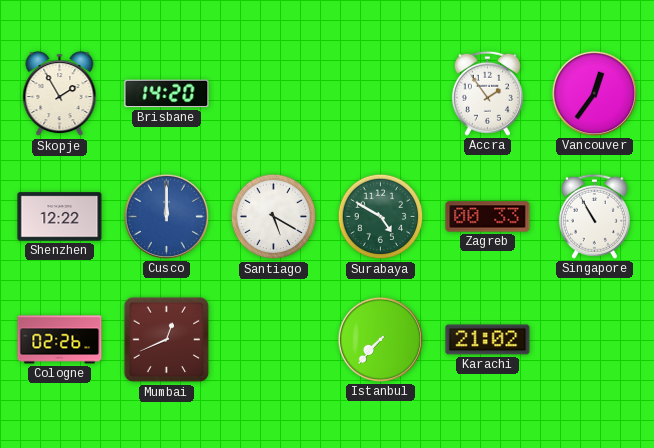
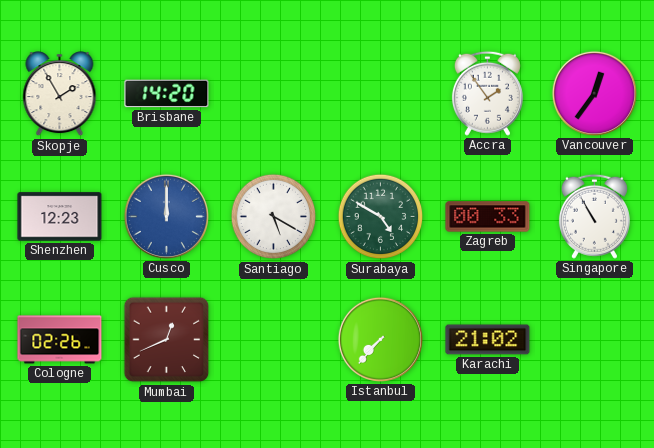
Shenzhen: 12:22 -> 12:23
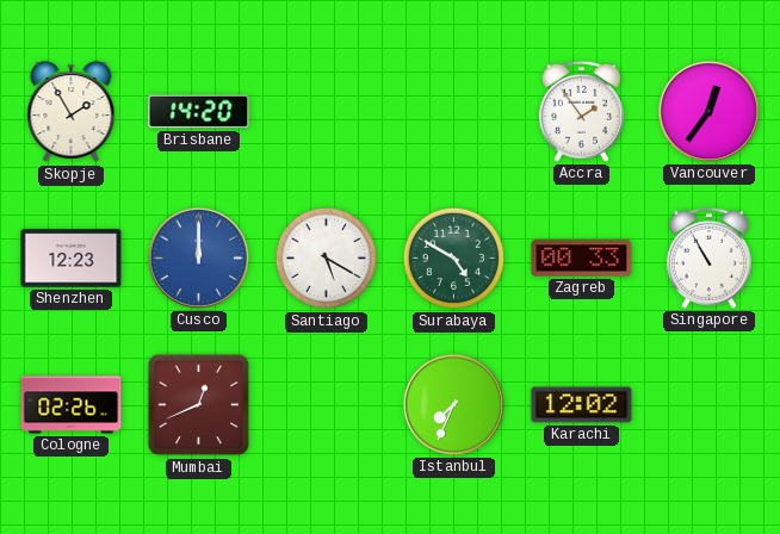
Istanbul: 7:37 -> 7:34
Karachi: 21:02 -> 12:02
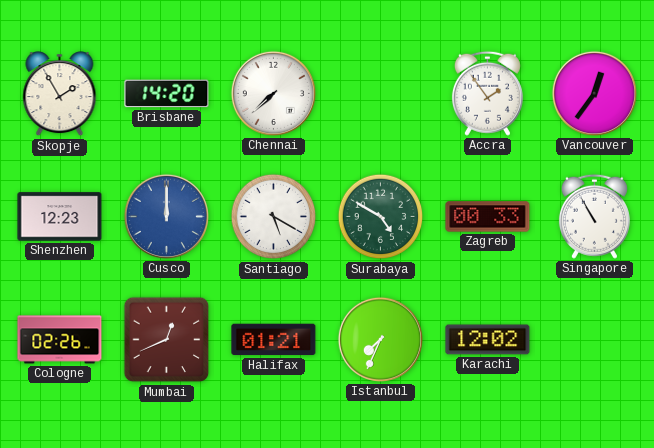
Chennai: none -> 7:38
Halifax: none -> 01:21
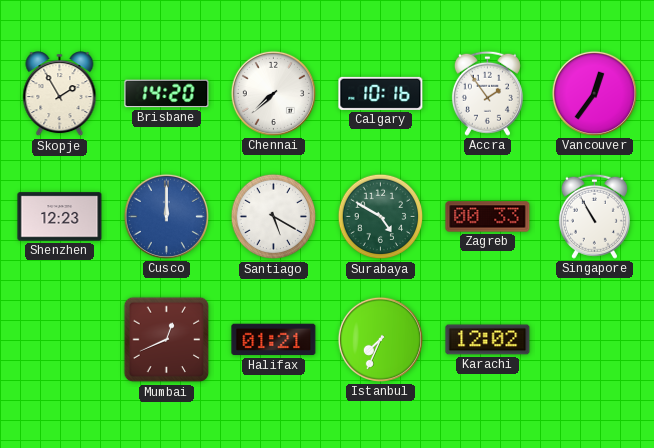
Calgary: none -> 10:16
Cologne: 02:26 -> none
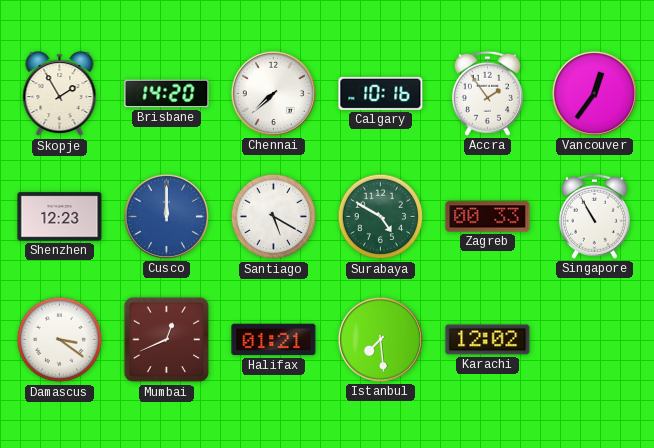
Damascus: none -> 3:21
Istanbul: 7:34 -> 7:29
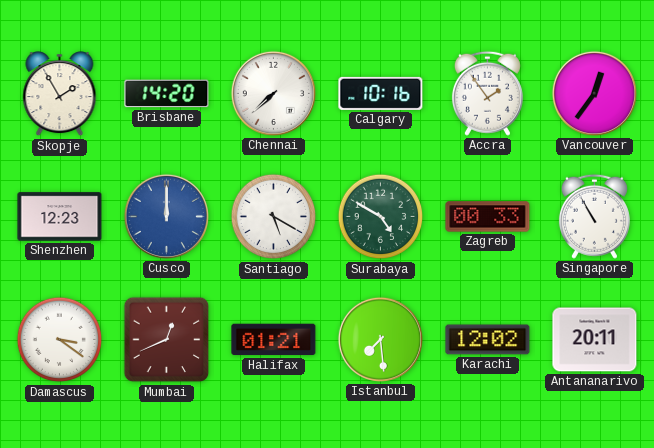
Antananarivo: none -> 20:11
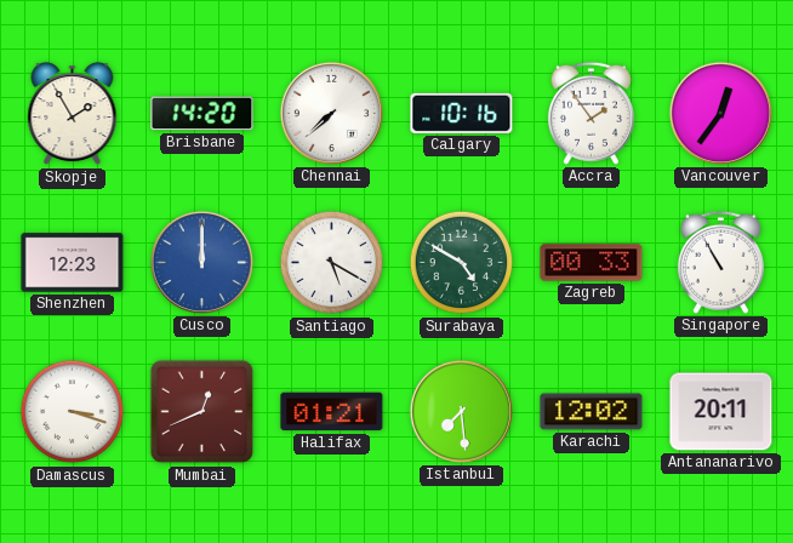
Damascus: 3:21 -> 3:18
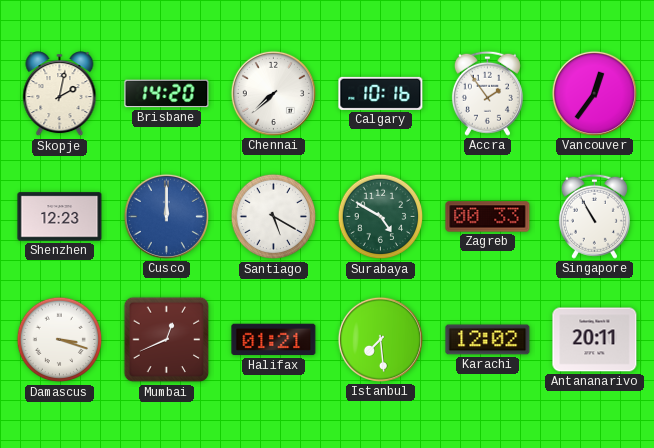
Skopje: 1:55 -> 2:02
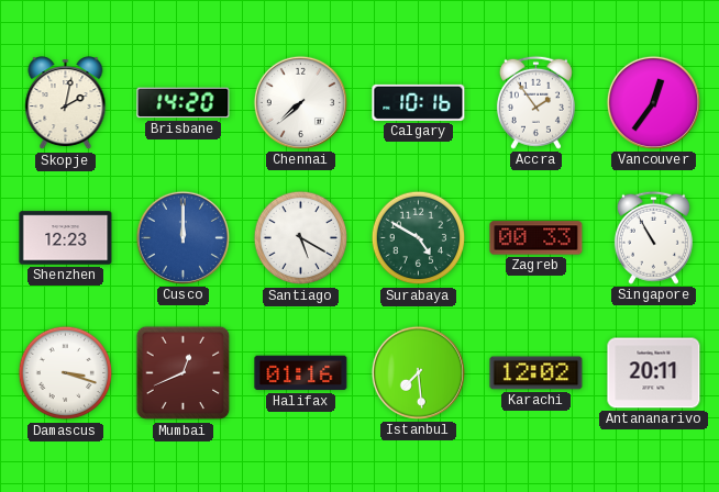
Halifax: 01:21 -> 01:16
